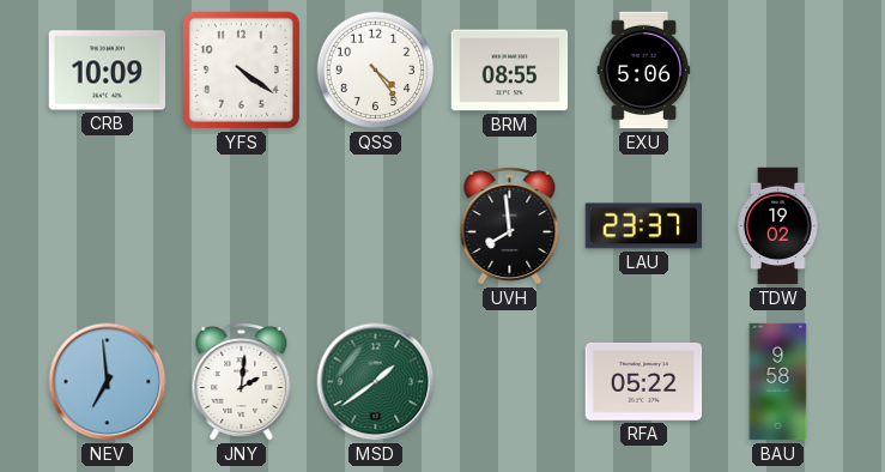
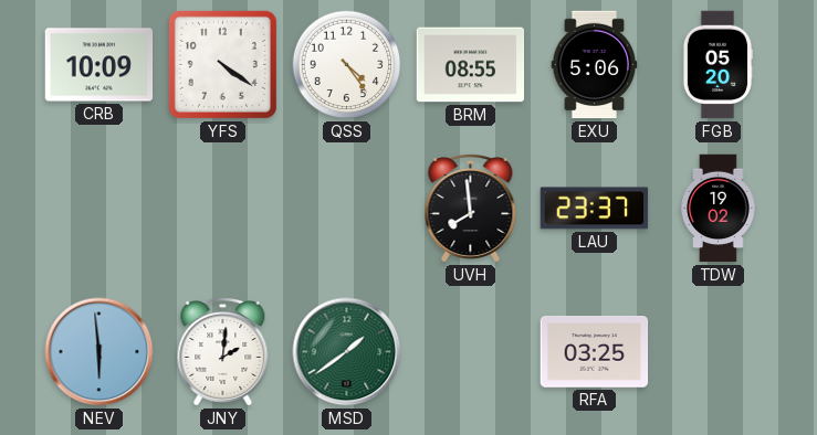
FGB: none -> 05:20
NEV: 6:59 -> 5:59
RFA: 05:22 -> 03:25
BAU: 9:58 -> none
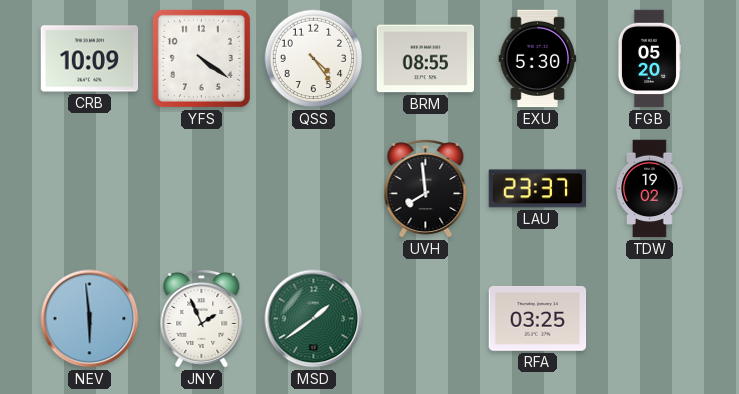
EXU: 5:06 -> 5:30
JNY: 2:01 -> 1:56
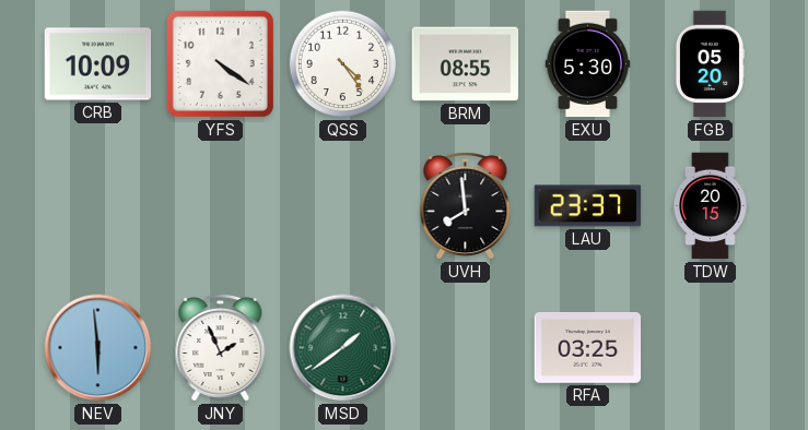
TDW: 19:02 -> 20:15
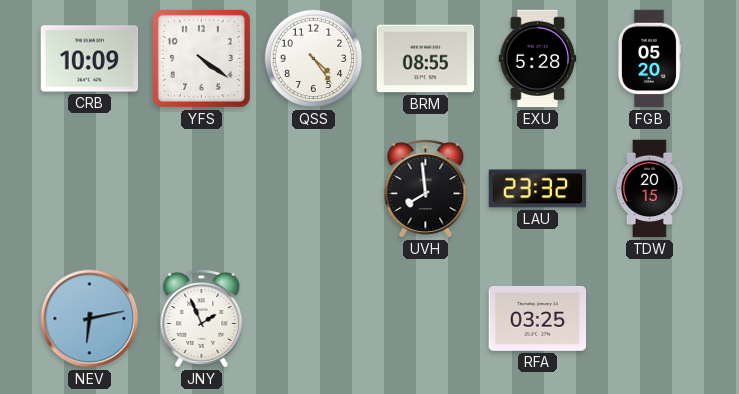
EXU: 5:30 -> 5:28
LAU: 23:37 -> 23:32
NEV: 5:59 -> 6:13
MSD: 1:39 -> none
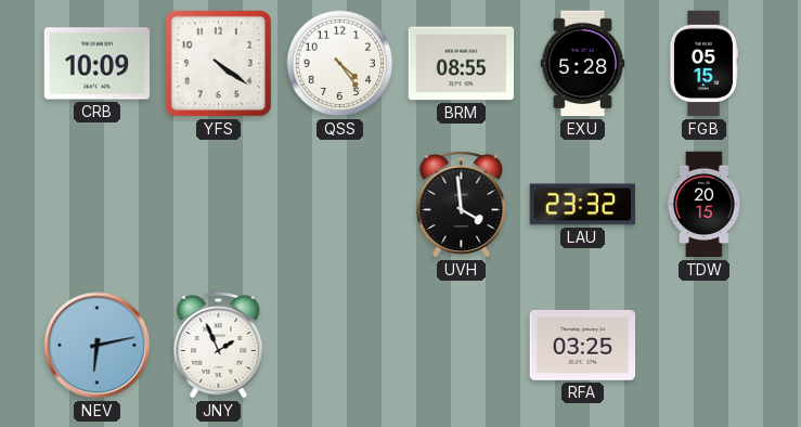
FGB: 05:20 -> 05:15
UVH: 7:59 -> 3:59
